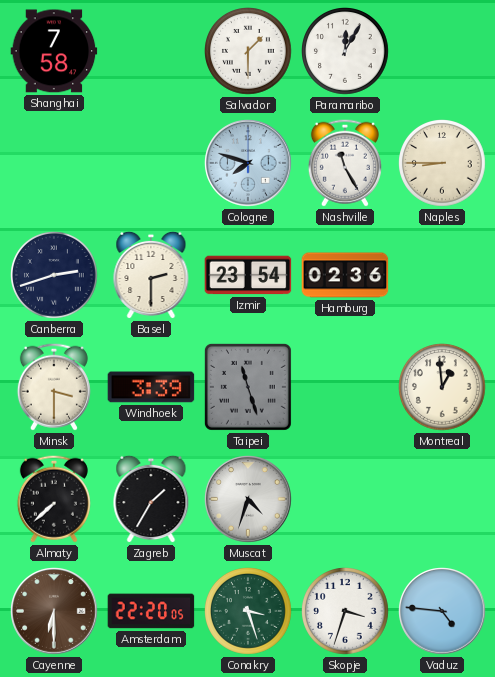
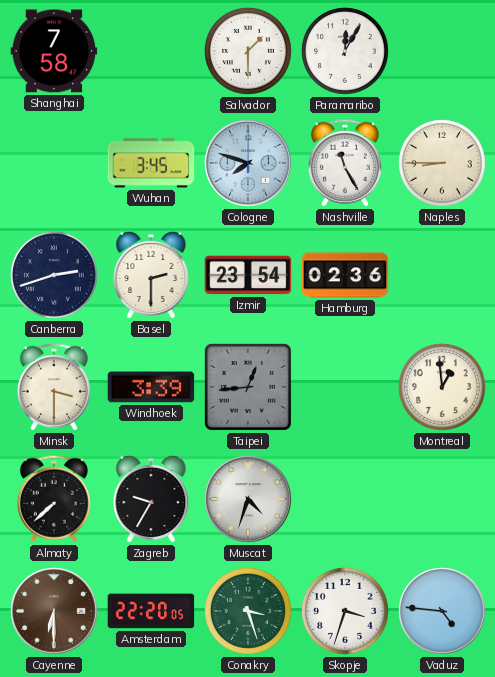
Wuhan: none -> 3:45
Taipei: 11:27 -> 12:44
Zagreb: 1:35 -> 9:35
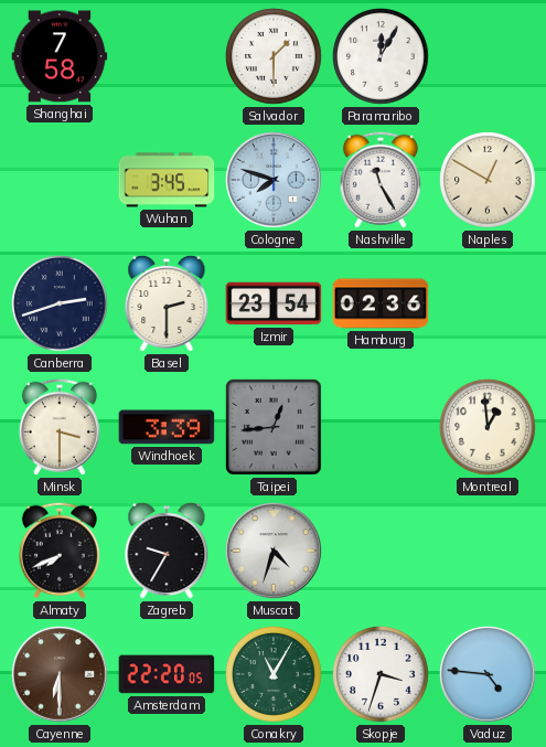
Naples: 8:45 -> 12:50
Almaty: 7:38 -> 7:41
Conakry: 3:27 -> 11:05
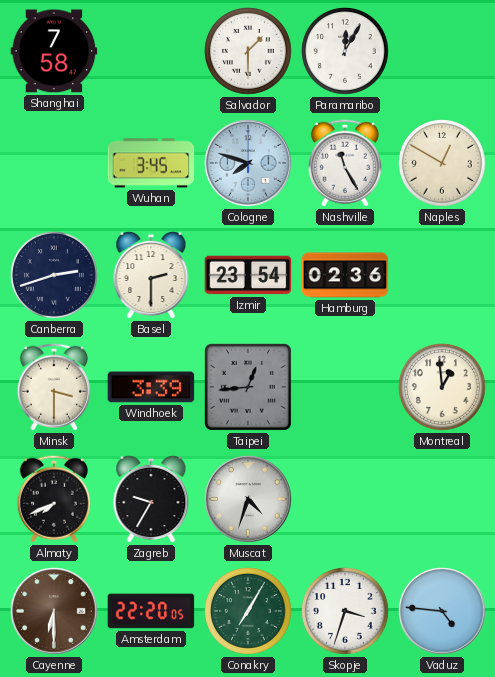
Conakry: 11:05 -> 7:05
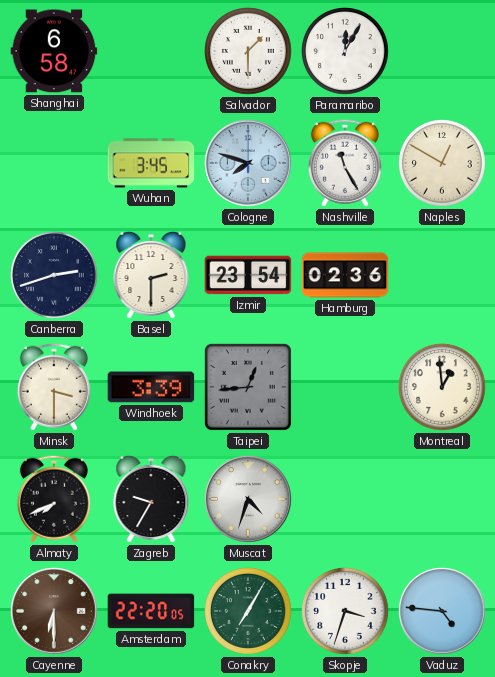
Shanghai: 7:58 -> 6:58
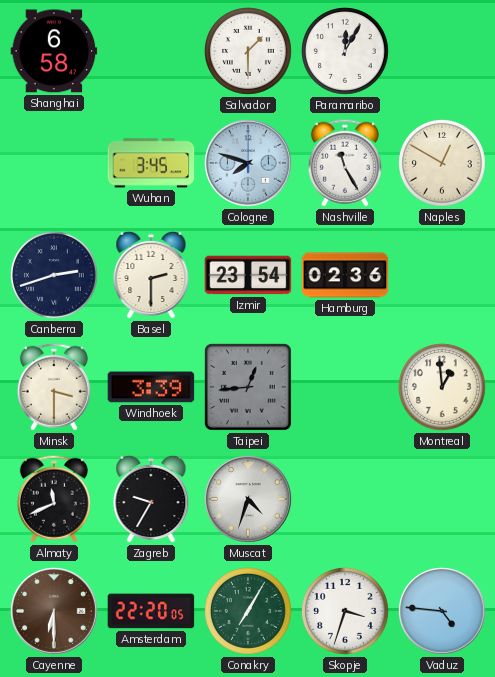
Almaty: 7:41 -> 11:41
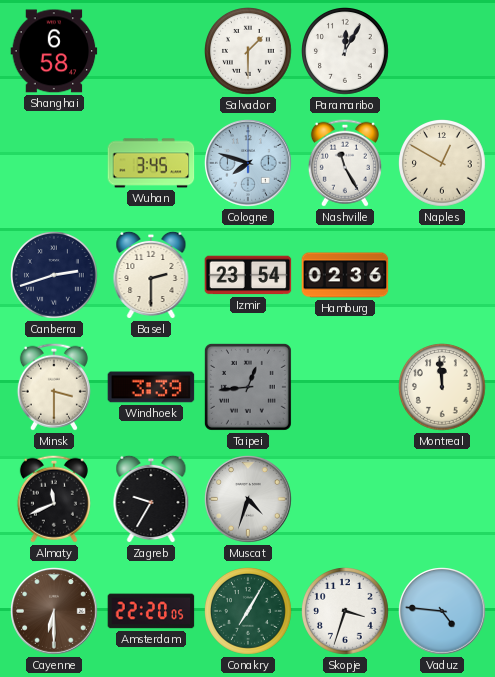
Montreal: 12:59 -> 11:59
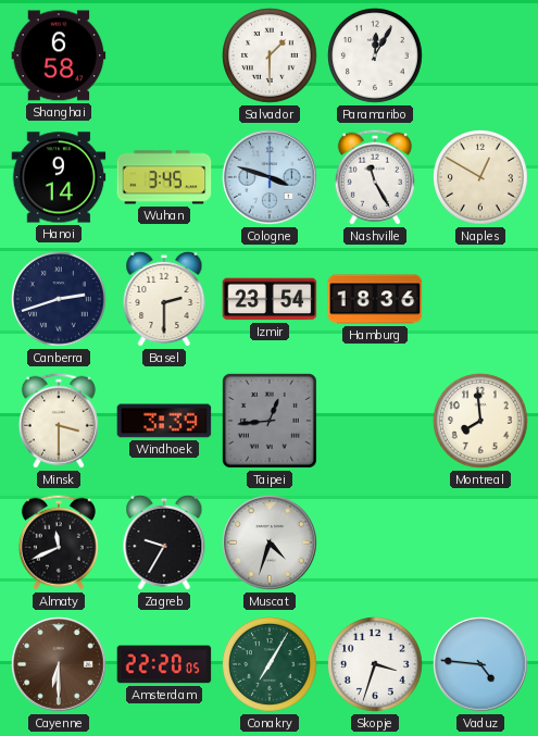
Hanoi: none -> 9:14
Cologne: 7:48 -> 3:48
Hamburg: 02:36 -> 18:36
Montreal: 11:59 -> 7:59
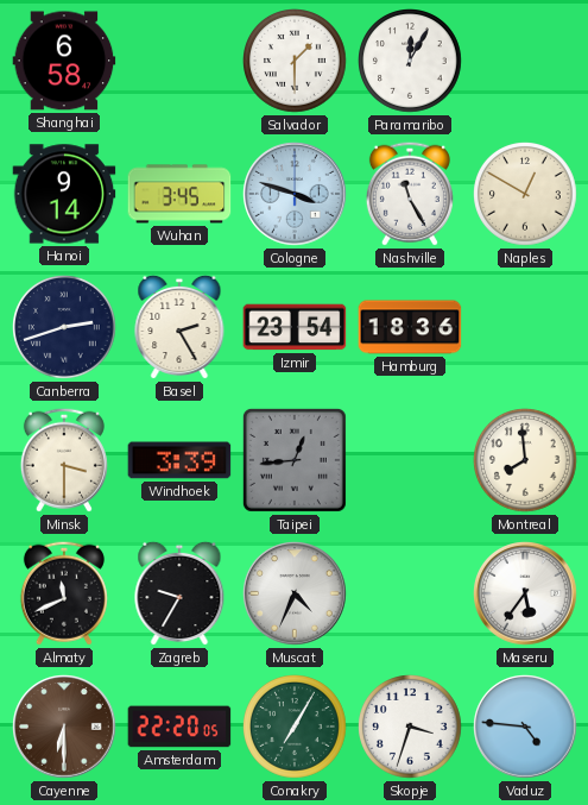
Basel: 2:30 -> 2:25
Muscat: 4:33 -> 4:34
Maseru: none -> 5:36
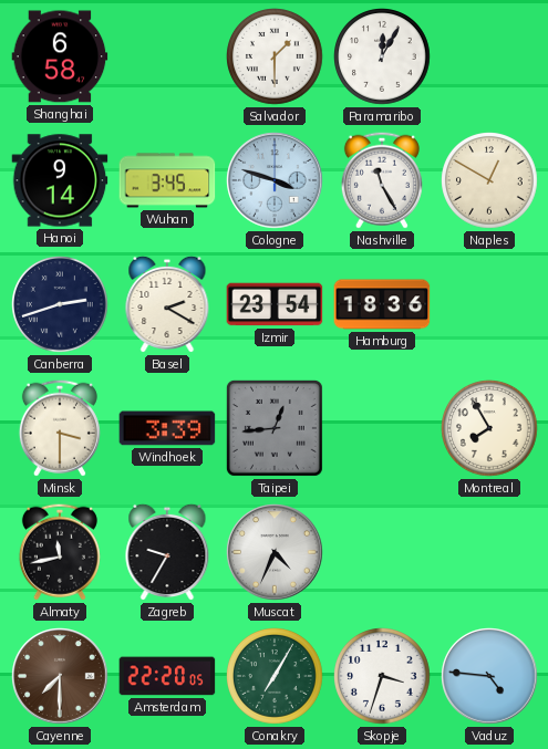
Basel: 2:25 -> 2:20
Montreal: 7:59 -> 7:55
Almaty: 11:41 -> 11:43
Maseru: 5:36 -> none
Cayenne: 6:30 -> 7:30
